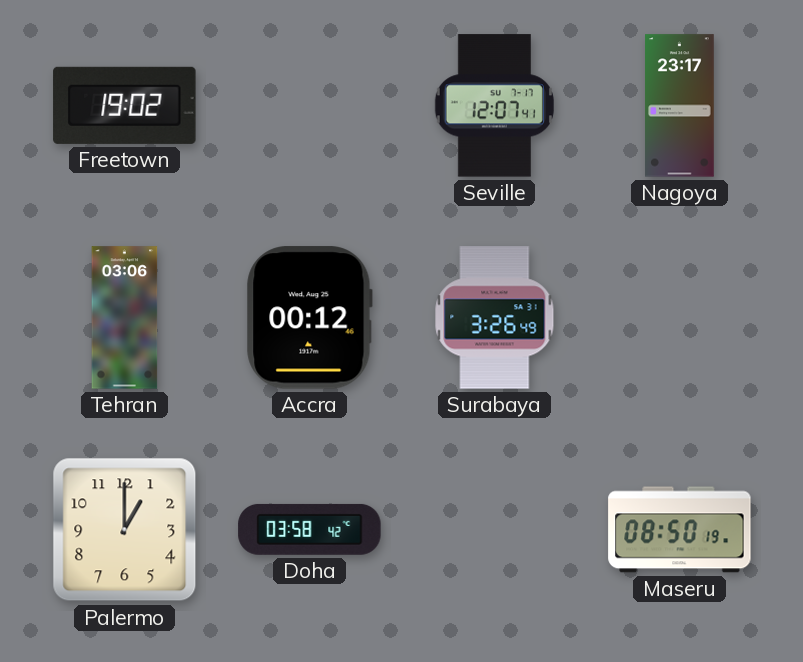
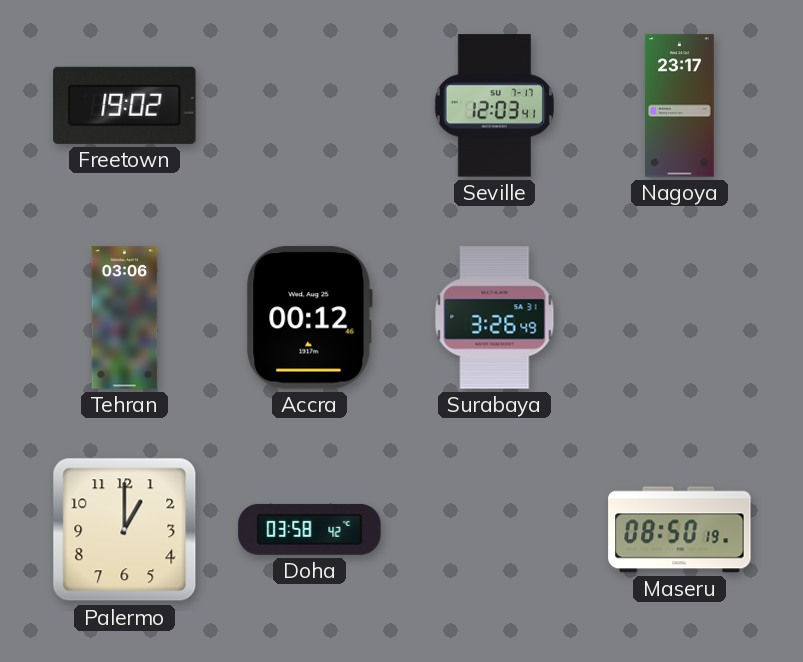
Seville: 12:07 -> 12:03
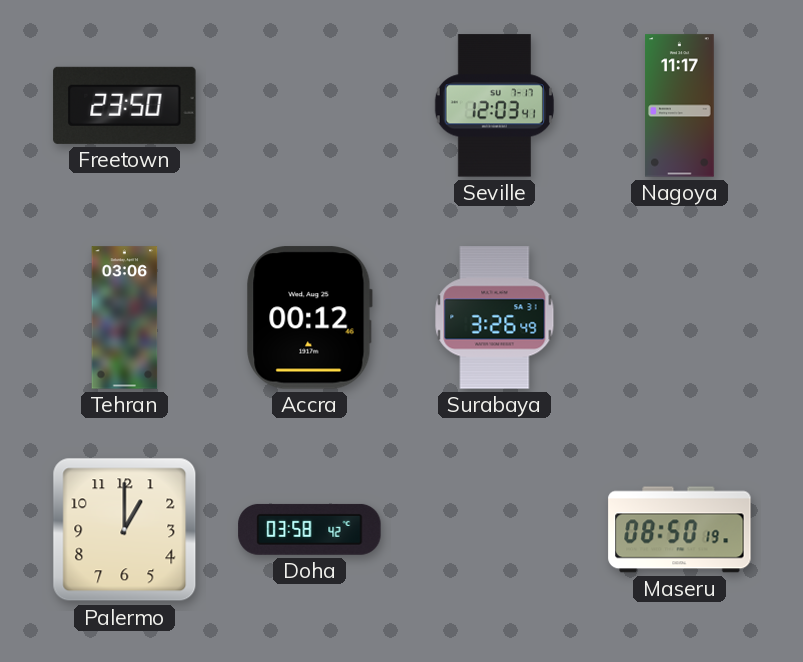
Freetown: 19:02 -> 23:50
Nagoya: 23:17 -> 11:17
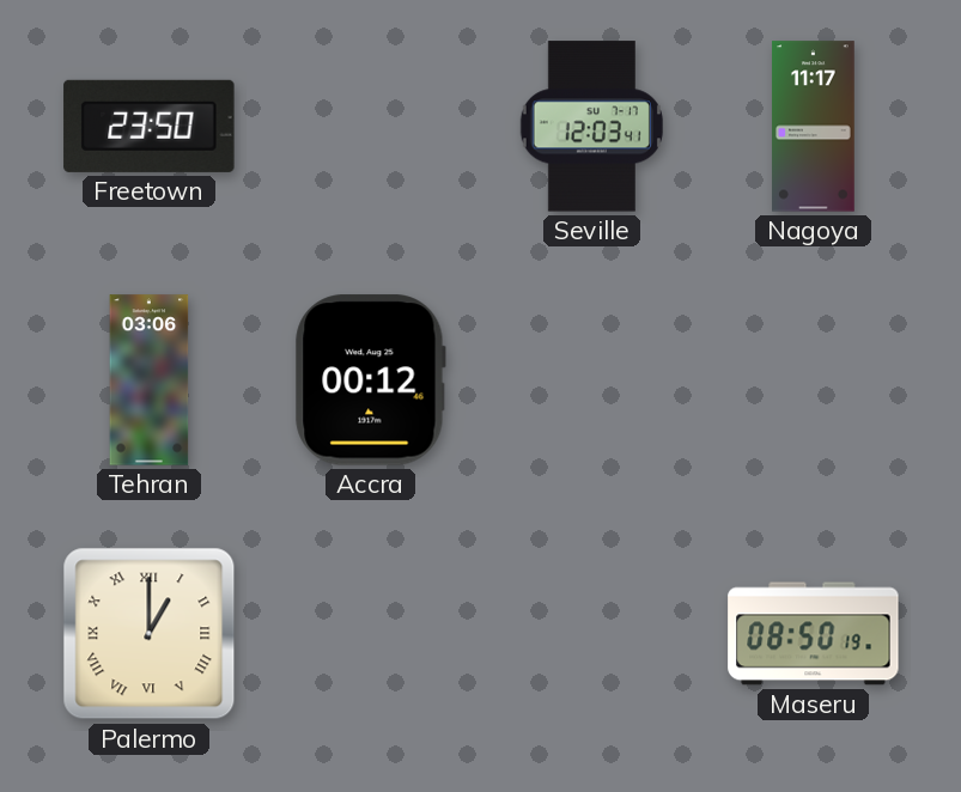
Surabaya: 3:26 -> none
Palermo numerals: Arabic -> Roman
Doha: 03:58 -> none
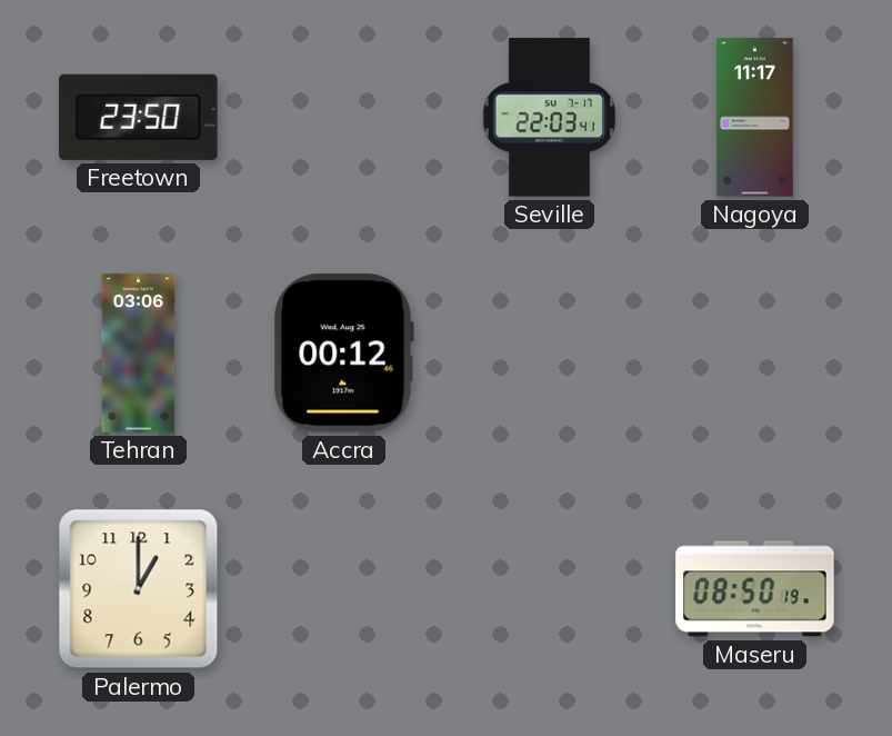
Seville: 12:03 -> 22:03
Palermo numerals: Roman -> Arabic
